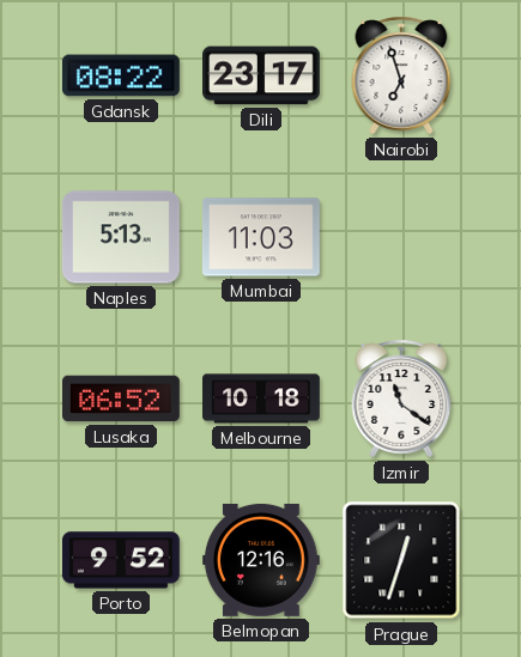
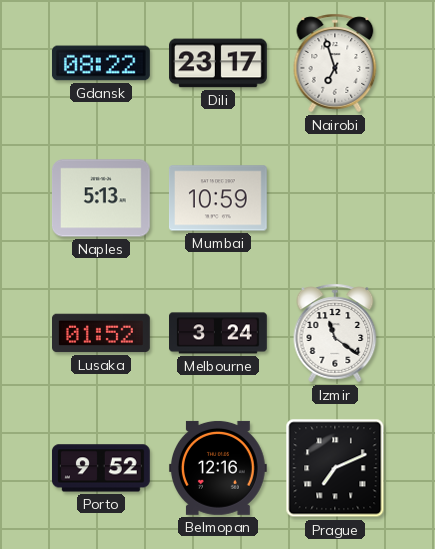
Mumbai: 11:03 -> 10:59
Lusaka: 06:52 -> 01:52
Melbourne: 10:18 -> 3:24
Prague: 12:33 -> 7:11
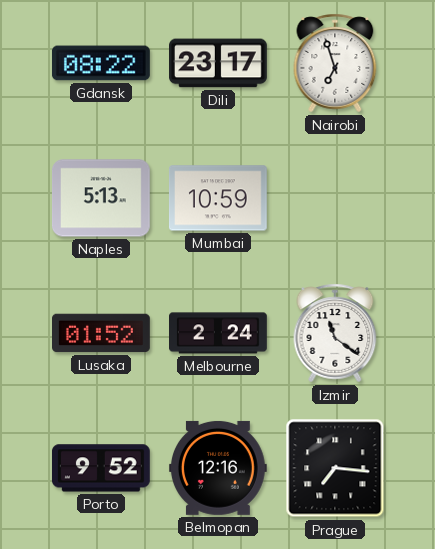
Melbourne: 3:24 -> 2:24
Prague: 7:11 -> 7:16
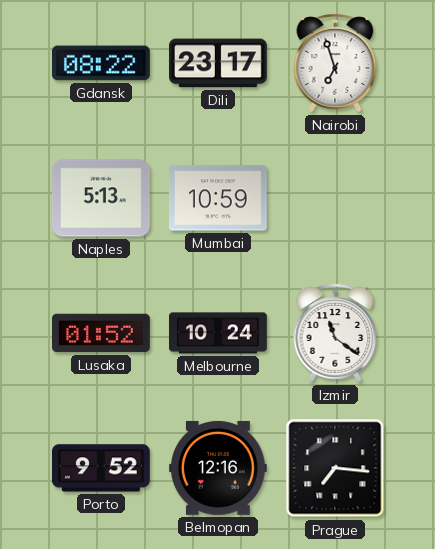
Melbourne: 2:24 -> 10:24
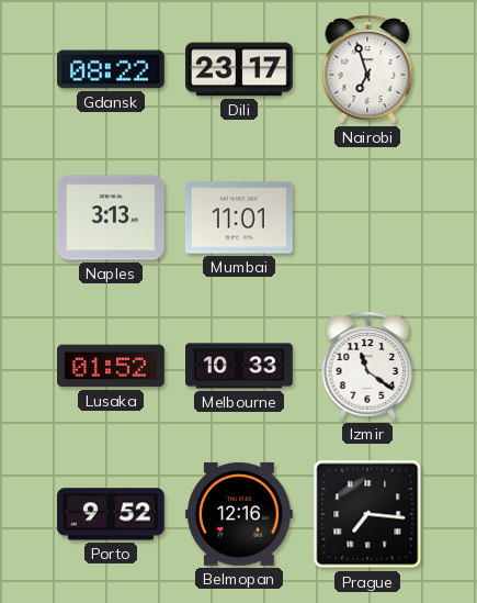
Naples: 5:13 -> 3:13
Mumbai: 10:59 -> 11:01
Melbourne: 10:24 -> 10:33
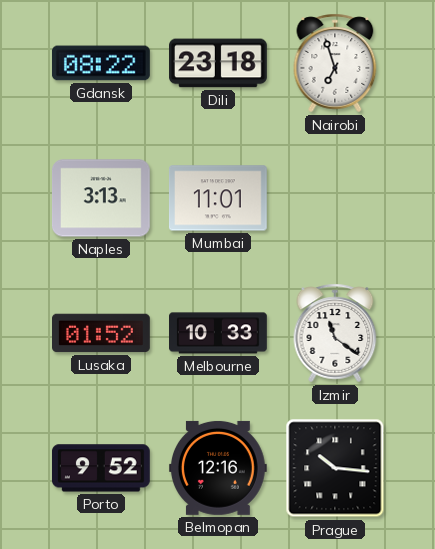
Dili: 23:17 -> 23:18
Prague: 7:16 -> 10:16
